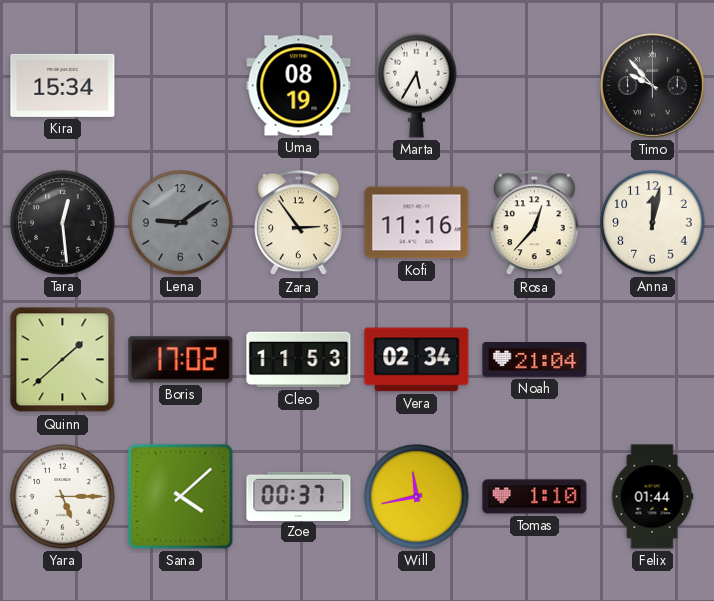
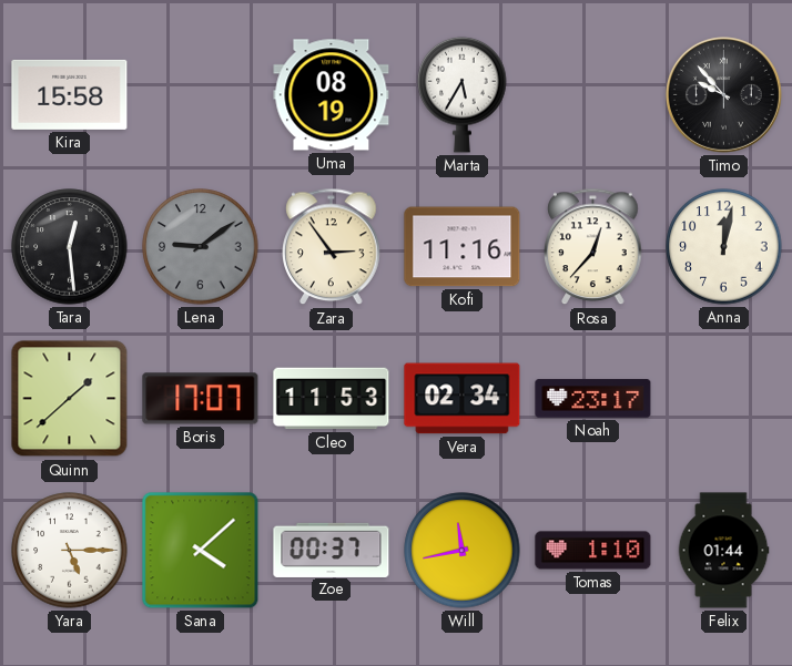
Kira: 15:34 -> 15:58
Boris: 17:02 -> 17:07
Noah: 21:04 -> 23:17
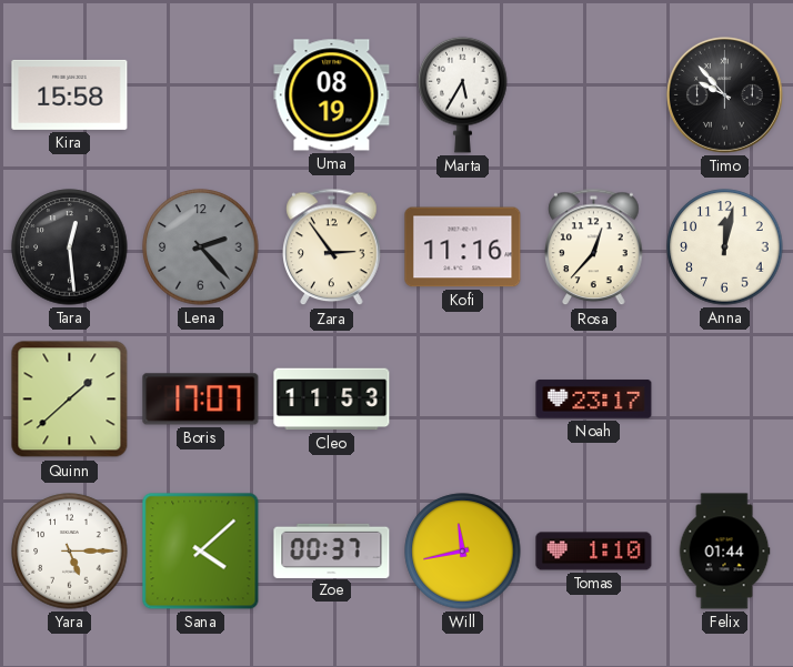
Lena: 9:09 -> 2:23
Vera: 02:34 -> none
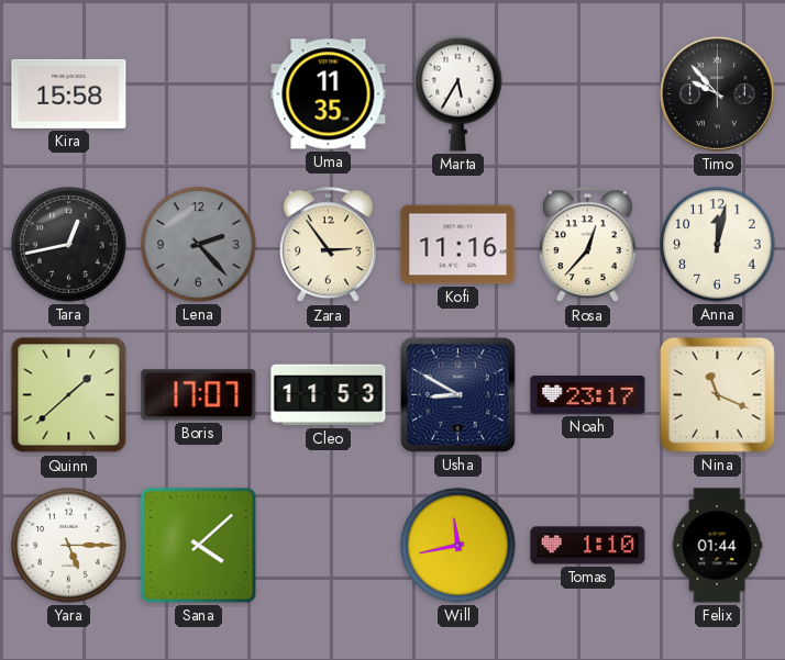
Uma: 08:19 -> 11:35
Tara: 12:29 -> 12:43
Usha: none -> 8:50
Nina: none -> 11:19
Zoe: 00:37 -> none
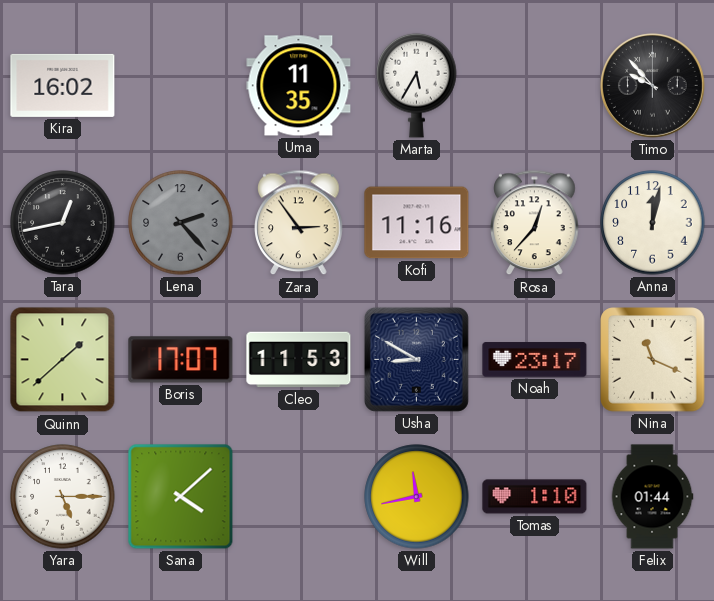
Kira: 15:58 -> 16:02
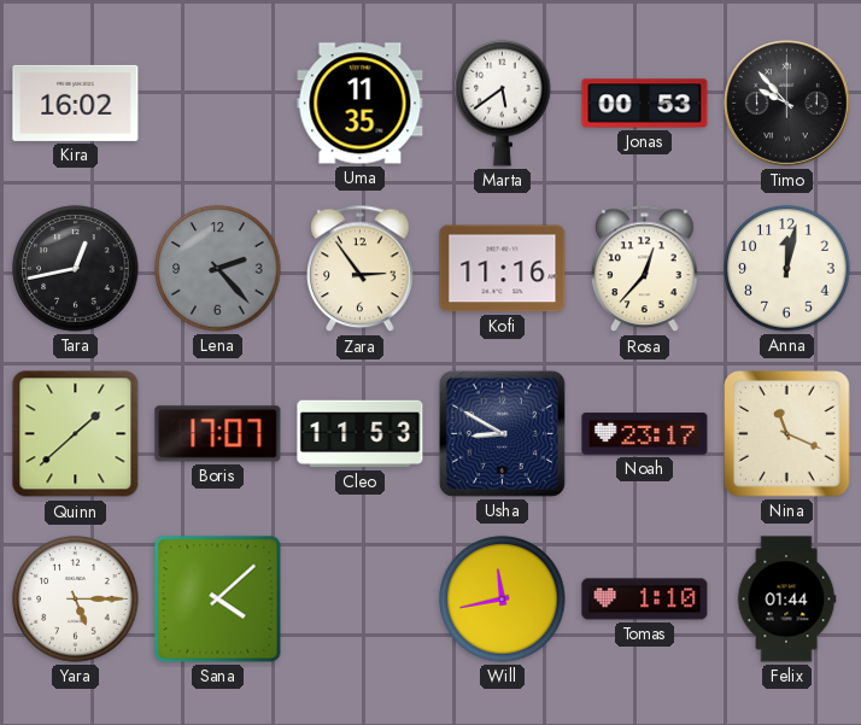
Marta: 5:35 -> 5:39
Jonas: none -> 00:53
